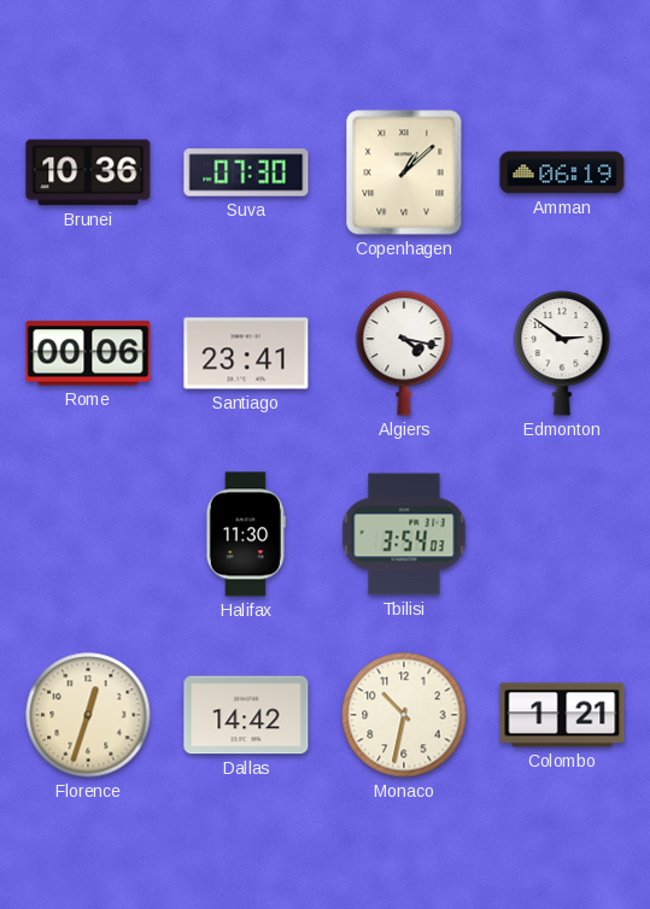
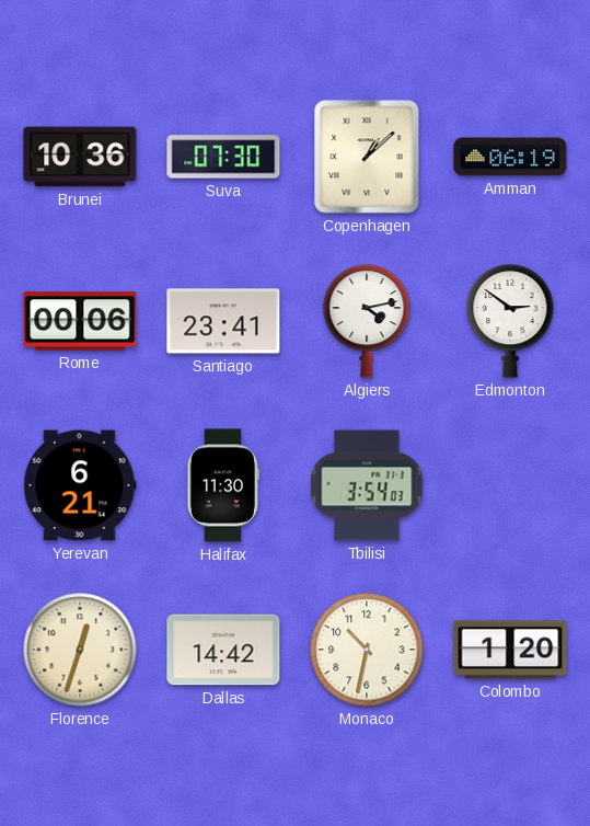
Algiers: 4:17 -> 4:13
Yerevan: none -> 6:21
Colombo: 1:21 -> 1:20
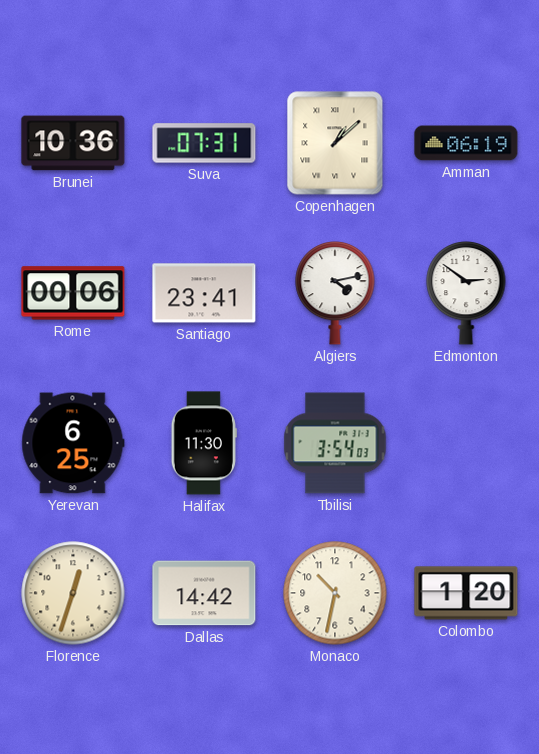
Suva: 07:30 -> 07:31
Yerevan: 6:21 -> 6:25
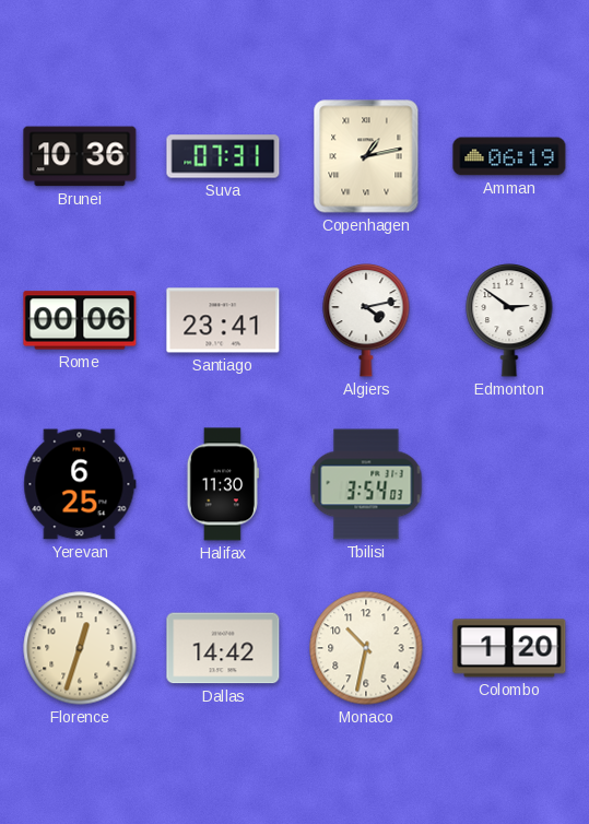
Copenhagen: 1:08 -> 1:13
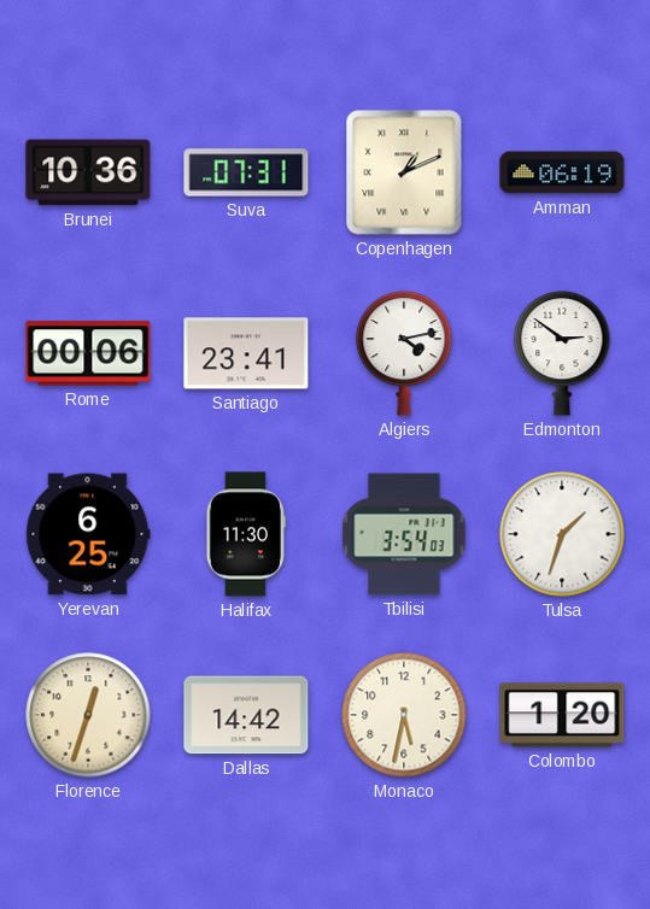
Copenhagen: 1:13 -> 1:11
Tulsa: none -> 1:33
Monaco: 10:32 -> 5:32
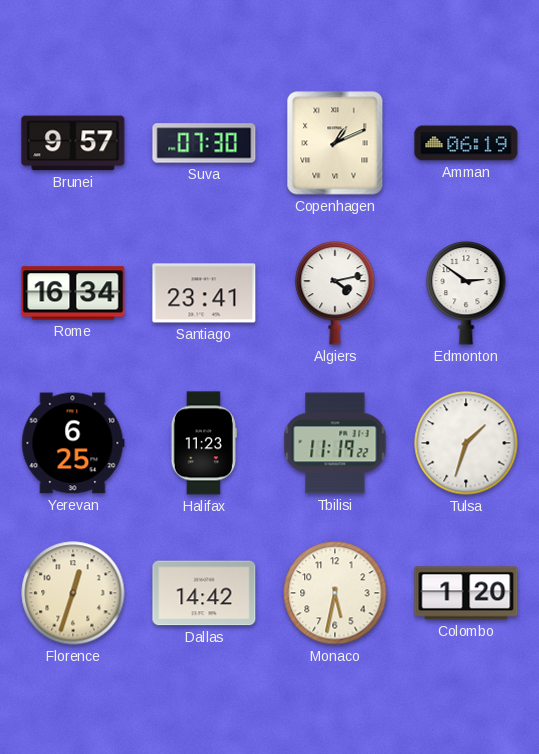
Brunei: 10:36 -> 9:57
Suva: 07:31 -> 07:30
Rome: 00:06 -> 16:34
Halifax: 11:30 -> 11:23
Tbilisi: 3:54 -> 11:19
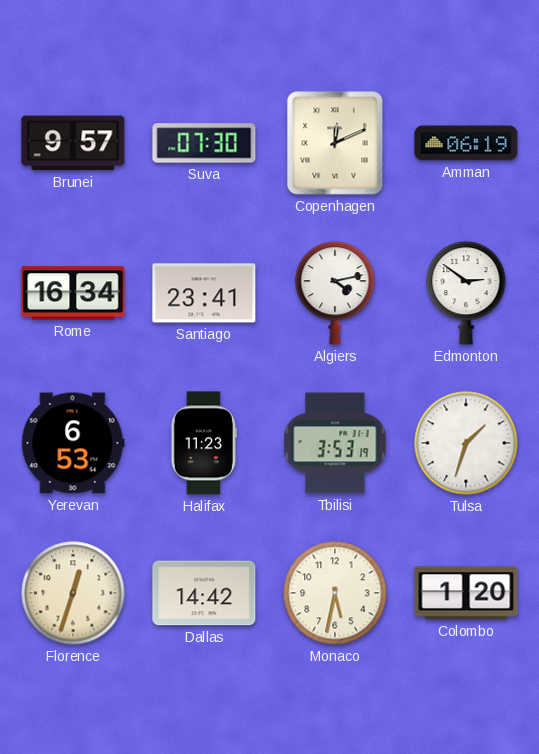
Copenhagen: 1:11 -> 12:11
Yerevan: 6:25 -> 6:53
Tbilisi: 11:19 -> 3:53
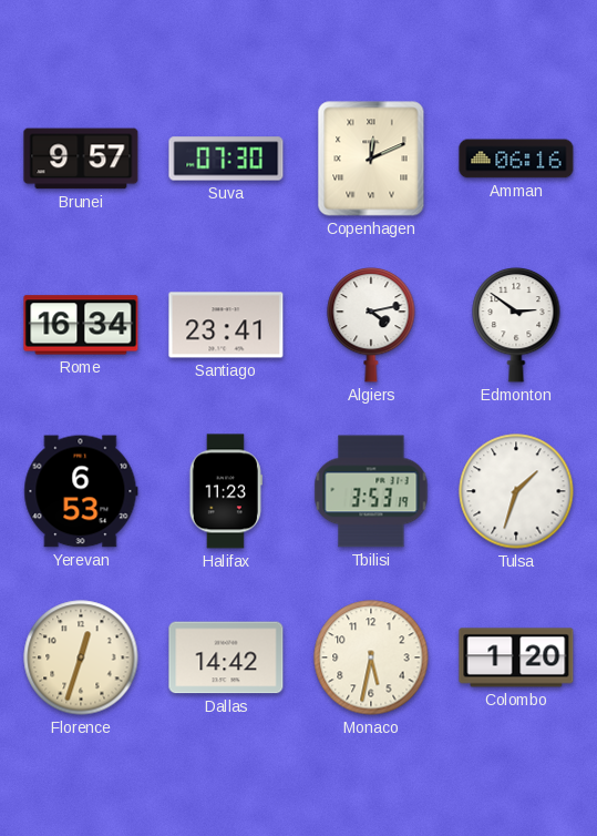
Amman: 06:19 -> 06:16
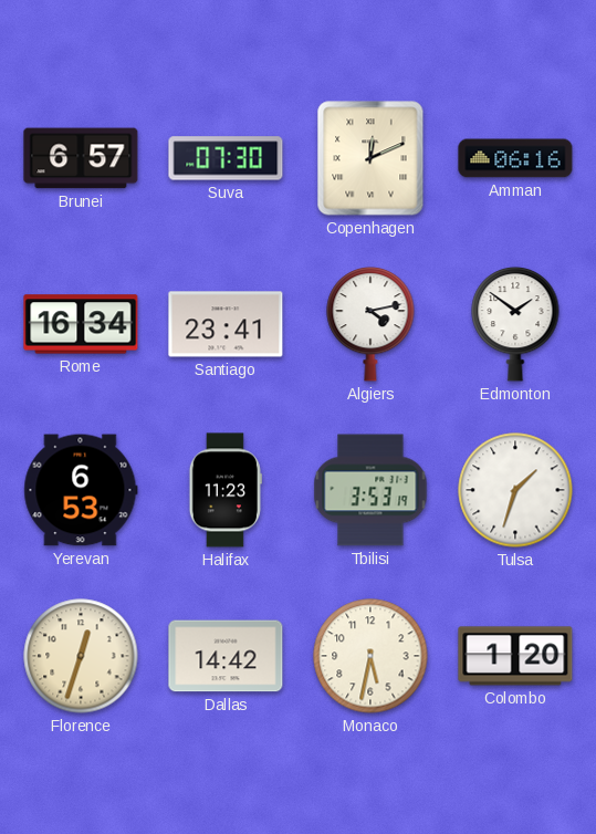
Brunei: 9:57 -> 6:57
Edmonton: 2:51 -> 1:51
